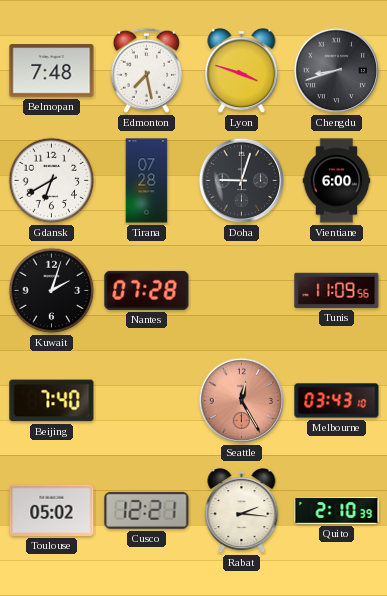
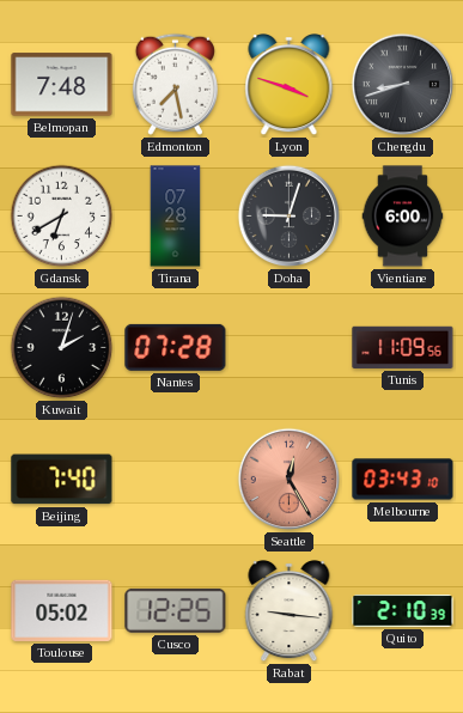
Cusco: 12:21 -> 12:25
Rabat: 2:16 -> 9:16
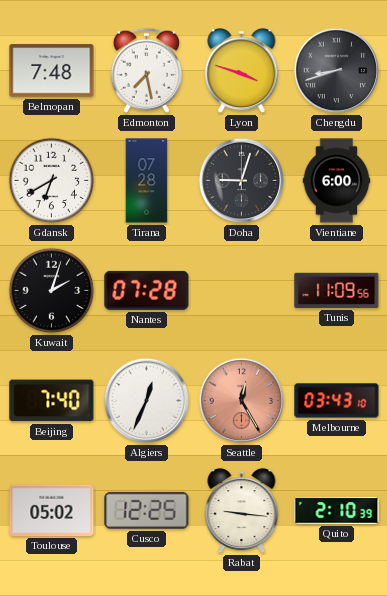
Algiers: none -> 12:34
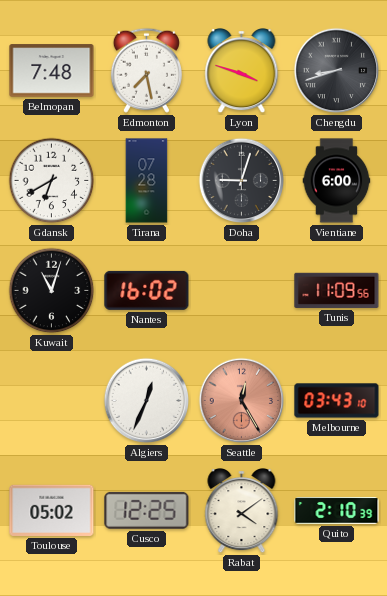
Kuwait: 2:03 -> 11:03
Nantes: 07:28 -> 16:02
Beijing: 7:40 -> none
Rabat: 9:16 -> 4:09
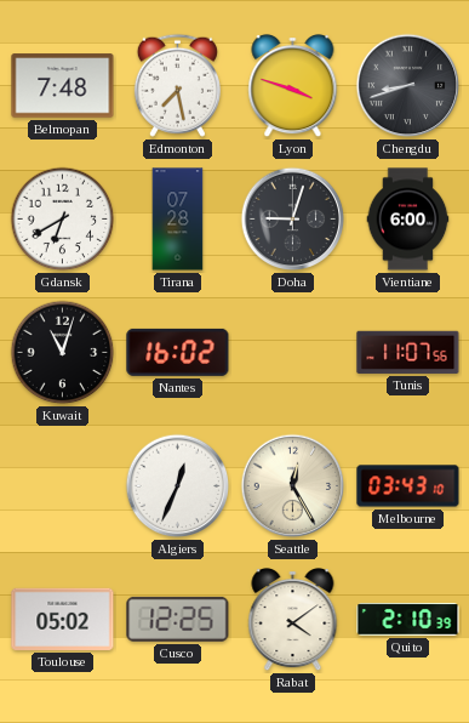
Tunis: 11:09 -> 11:07
Seattle dial: salmon -> cream
